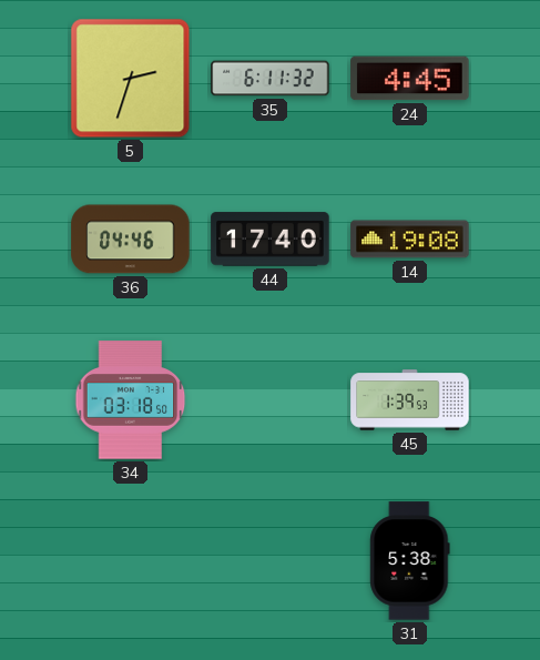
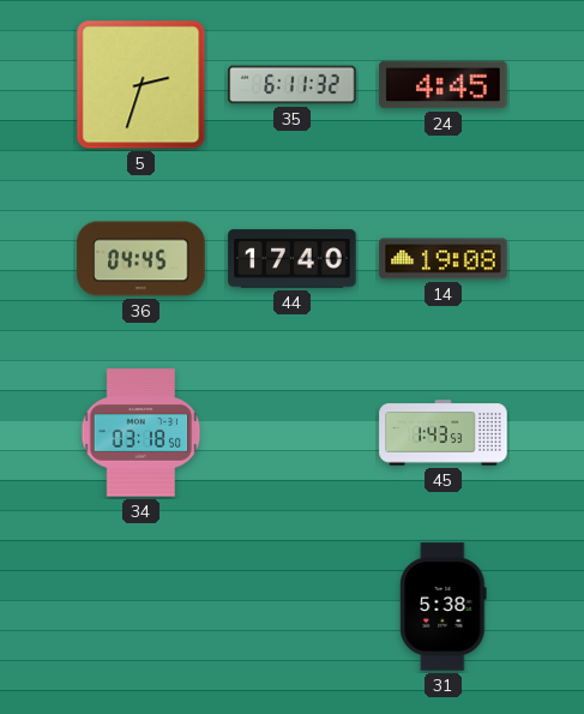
36: 04:46 -> 04:45
45: 1:39 -> 1:43
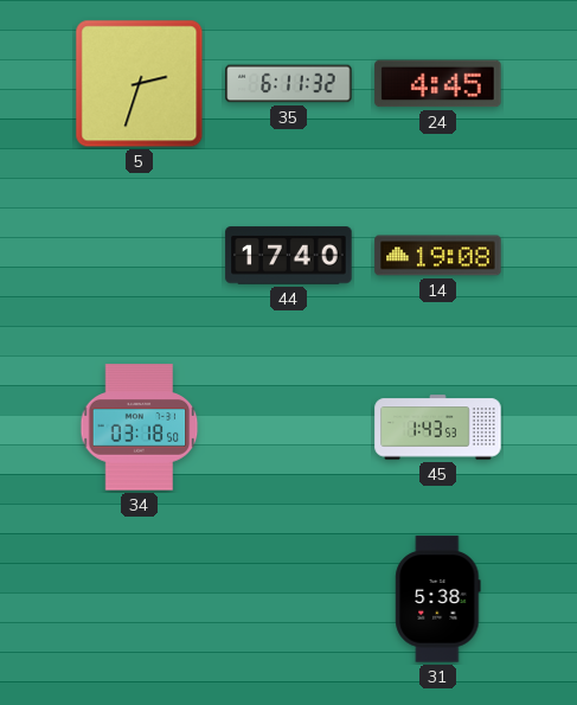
36: 04:45 -> none
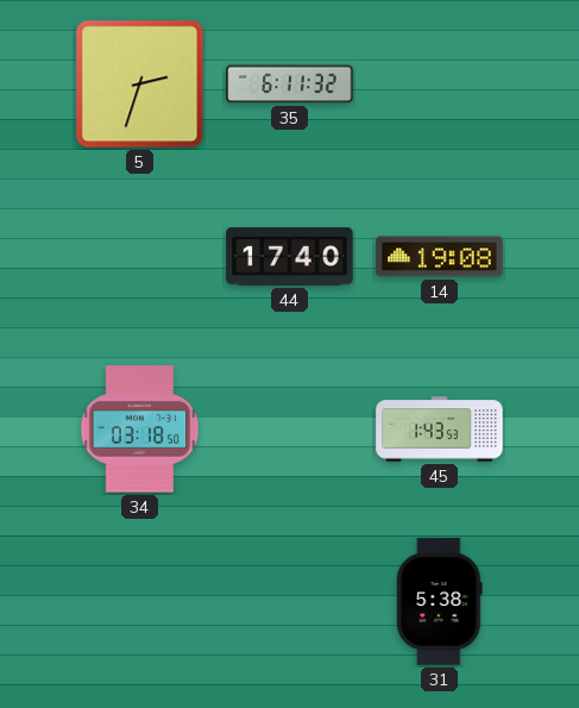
24: 4:45 -> none
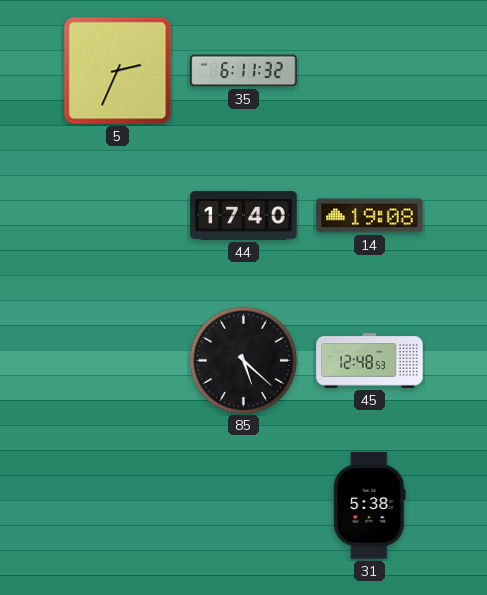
5: 2:33 -> 2:34
34: 03:18 -> none
85: none -> 5:22
45: 1:43 -> 12:48
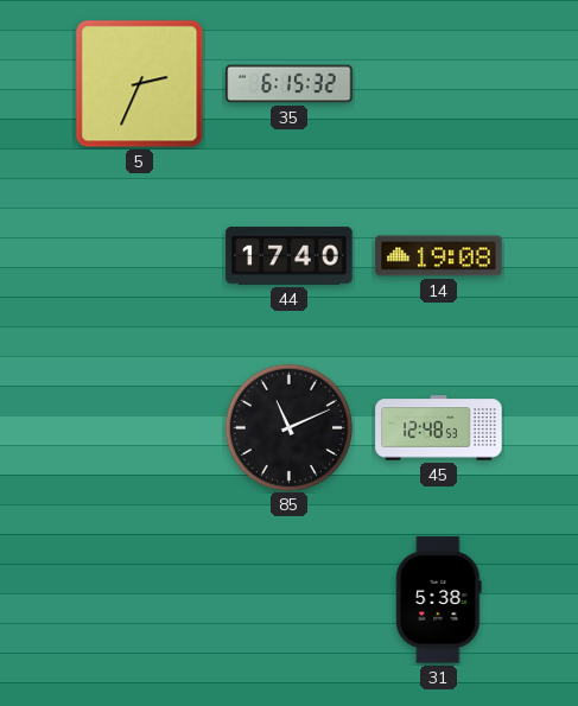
35: 6:11 -> 6:15
85: 5:22 -> 11:11
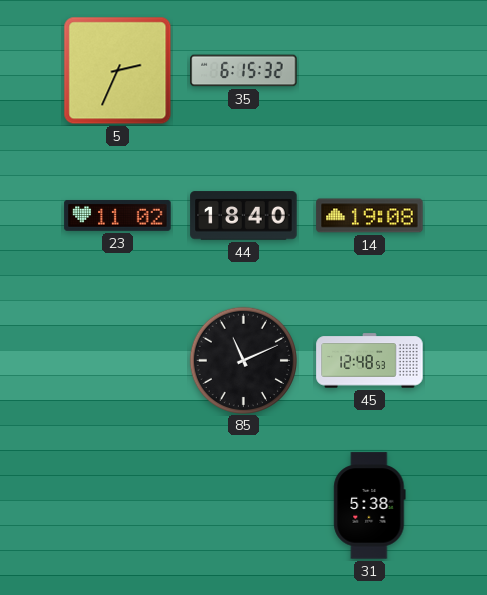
23: none -> 11:02
44: 17:40 -> 18:40
